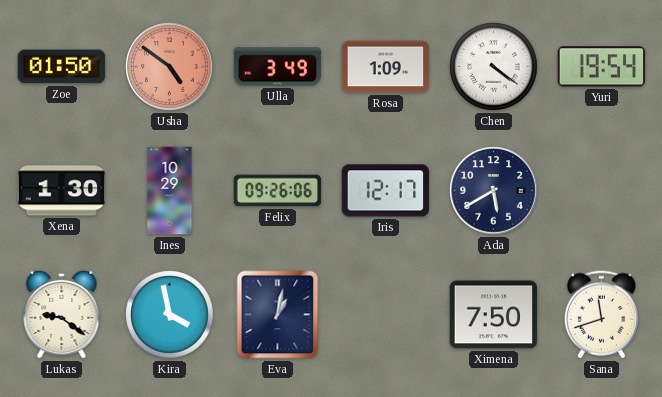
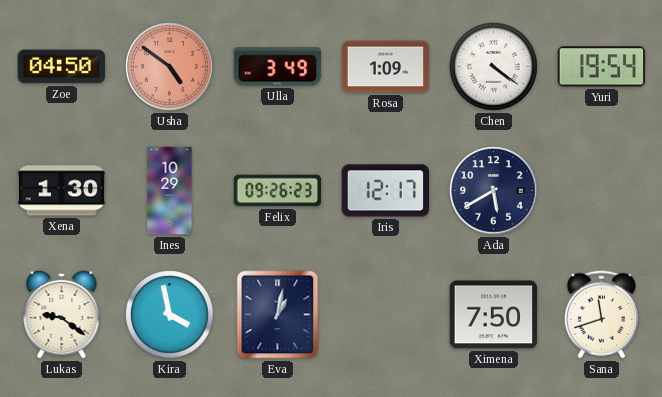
Zoe: 01:50 -> 04:50
Felix: 09:26:06 -> 09:26:23
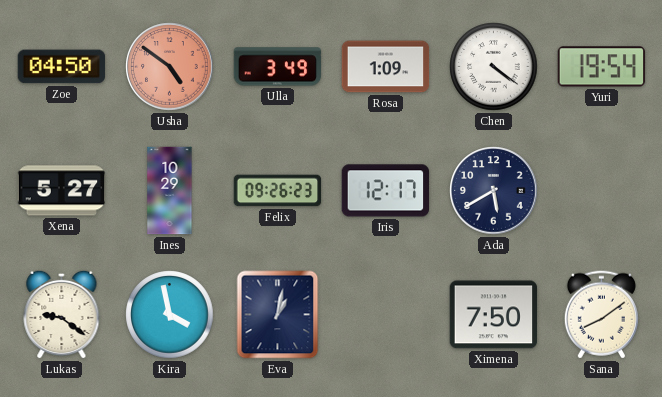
Xena: 1:30 -> 5:27
Sana: 11:42 -> 8:09
